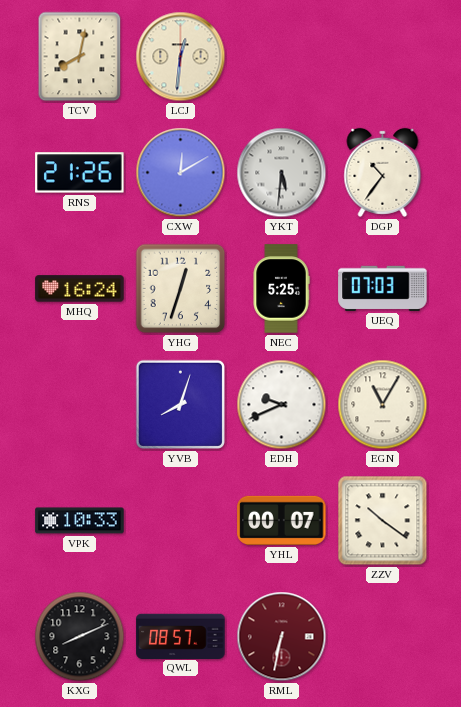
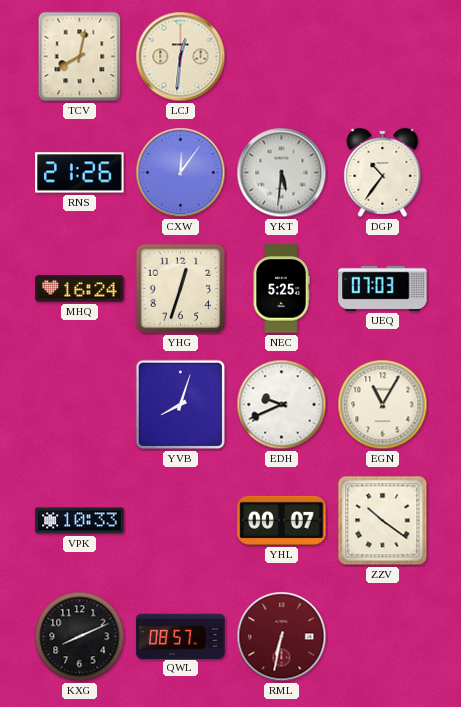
CXW: 12:10 -> 12:06
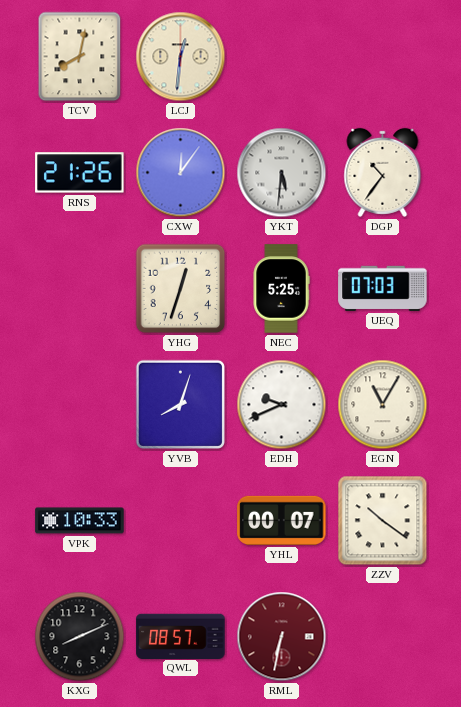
MHQ: 16:24 -> none
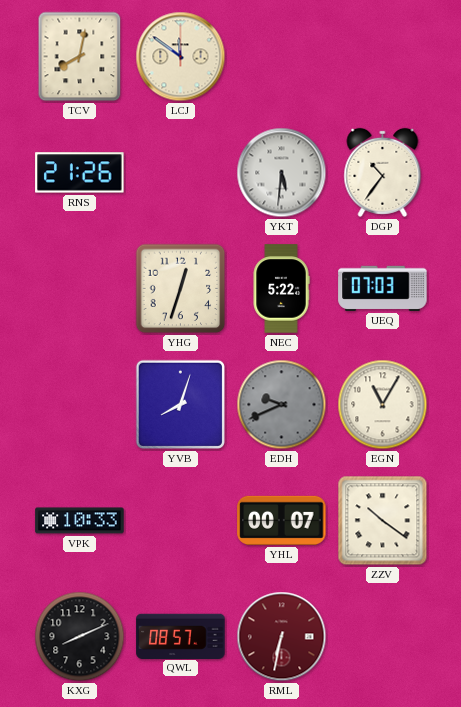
LCJ: 12:31 -> 11:51
CXW: 12:06 -> none
NEC: 5:25 -> 5:22
EDH dial: white -> grey
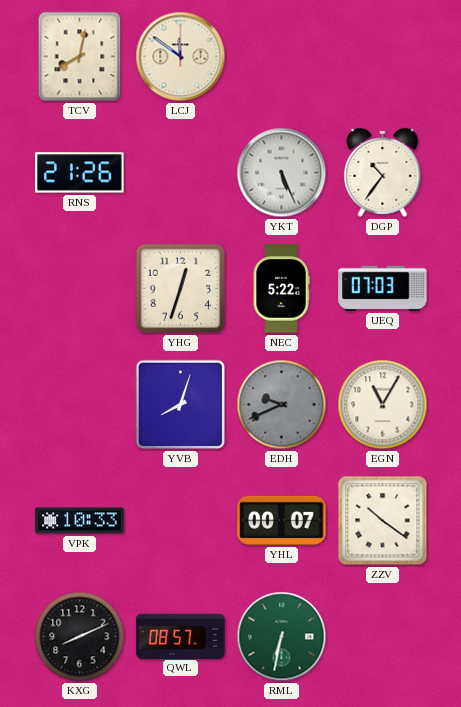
YKT: 5:31 -> 5:26
RML dial: burgundy -> green
